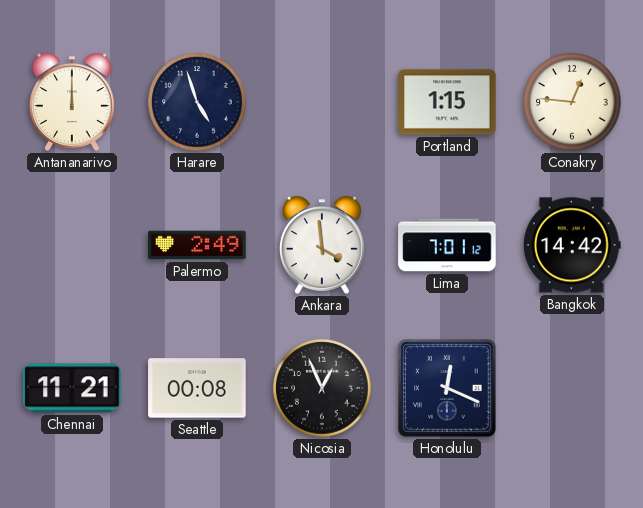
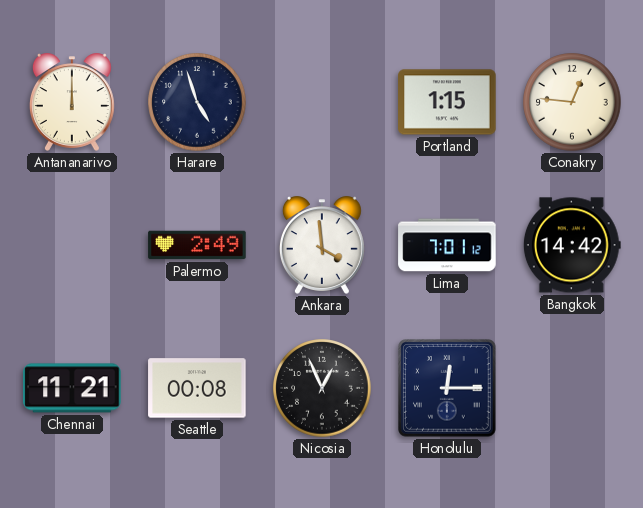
Honolulu: 12:19 -> 12:15
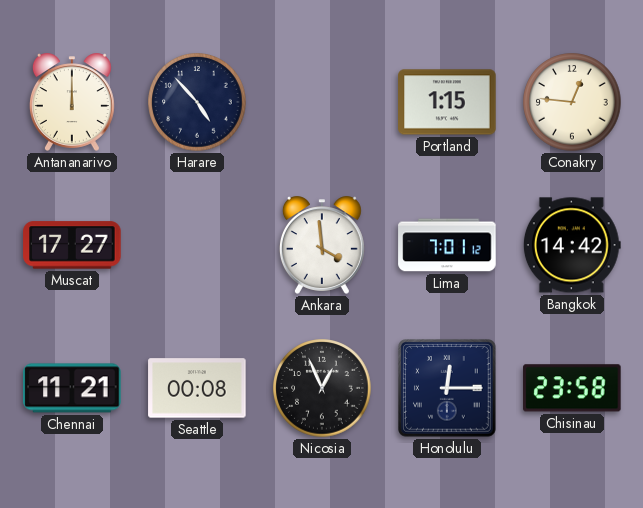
Harare: 4:57 -> 4:53
Muscat: none -> 17:27
Palermo: 2:49 -> none
Chisinau: none -> 23:58
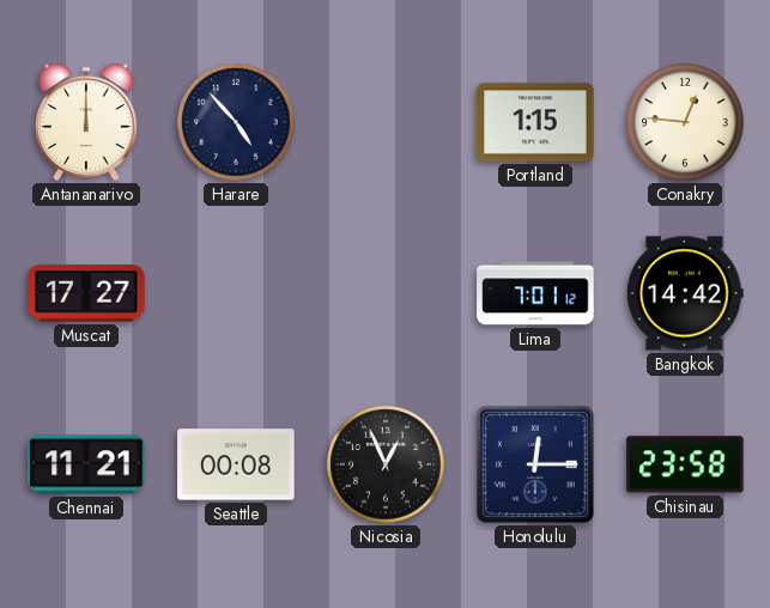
Ankara: 3:59 -> none
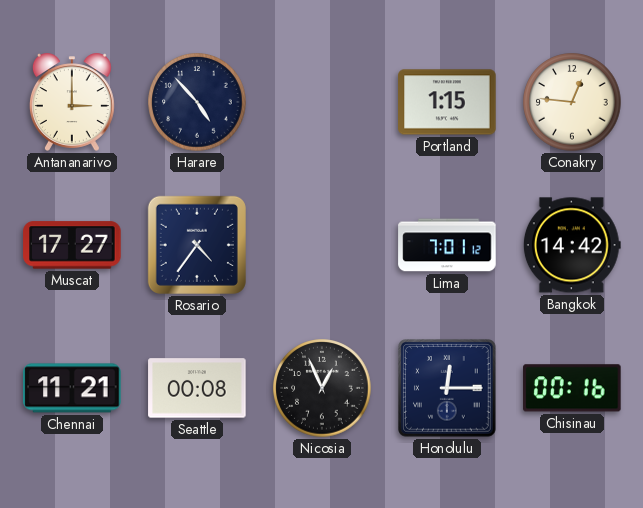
Antananarivo: 12:00 -> 3:00
Rosario: none -> 4:36
Chisinau: 23:58 -> 00:16
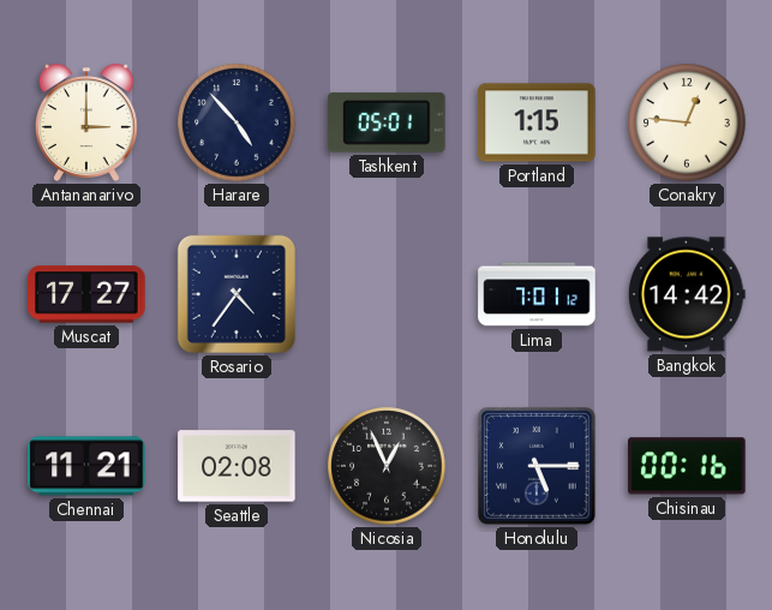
Tashkent: none -> 05:01
Seattle: 00:08 -> 02:08
Honolulu: 12:15 -> 5:15
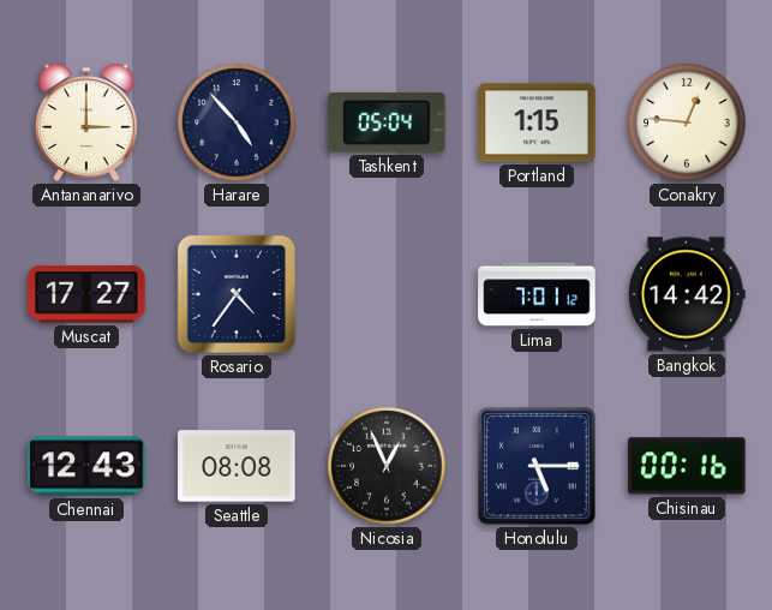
Tashkent: 05:01 -> 05:04
Chennai: 11:21 -> 12:43
Seattle: 02:08 -> 08:08
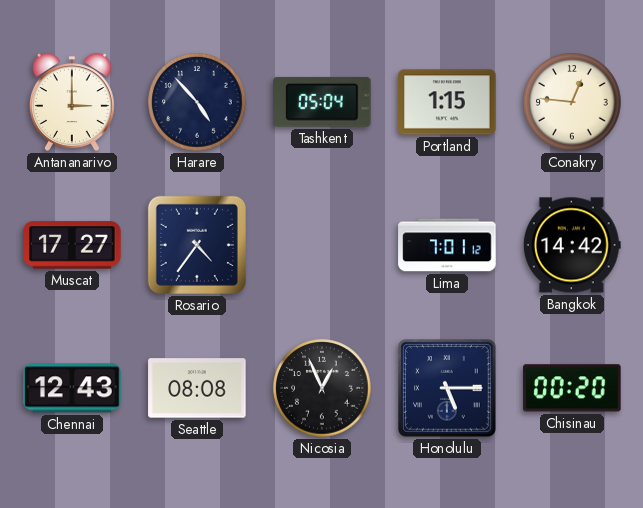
Chisinau: 00:16 -> 00:20
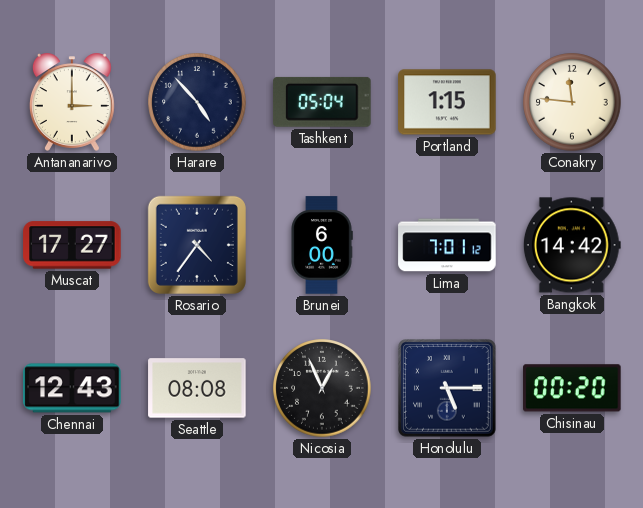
Conakry: 12:46 -> 11:46
Brunei: none -> 6:00
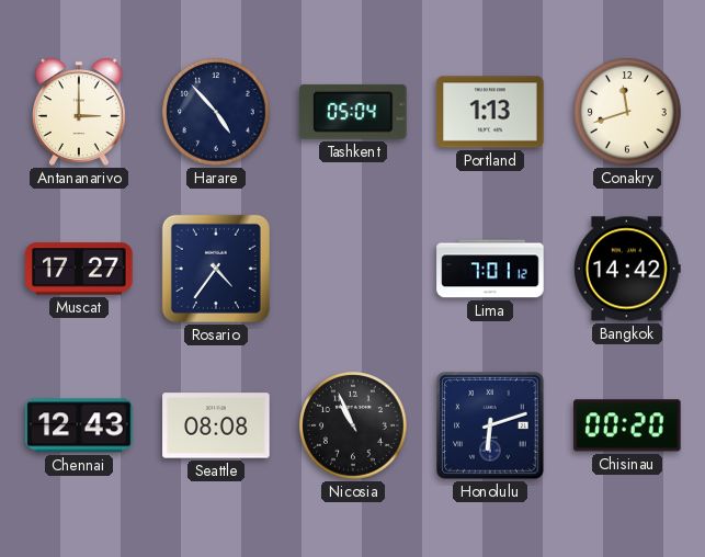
Portland: 1:15 -> 1:13
Conakry: 11:46 -> 11:42
Brunei: 6:00 -> none
Nicosia: 12:56 -> 10:56
Honolulu: 5:15 -> 6:12
